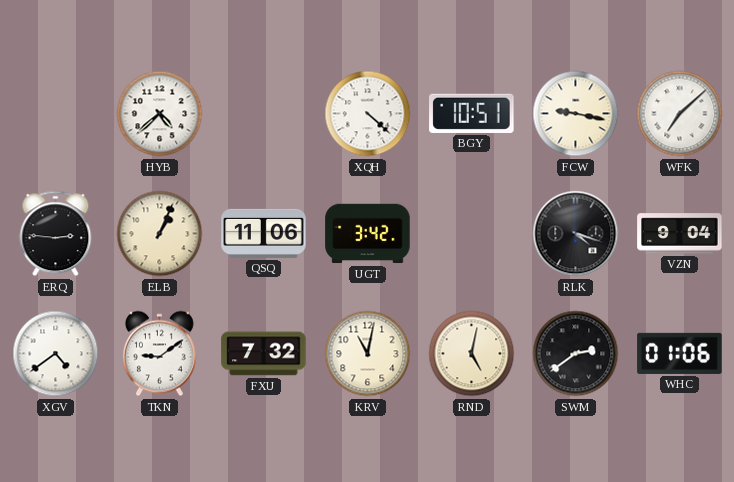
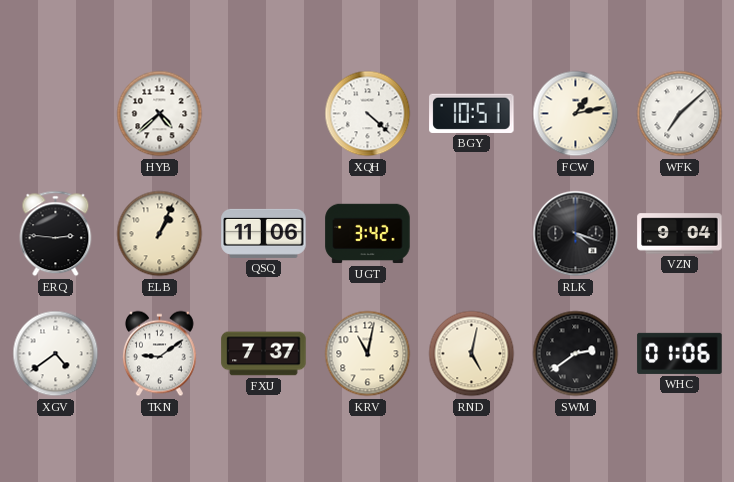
FCW: 9:17 -> 1:13
FXU: 7:32 -> 7:37
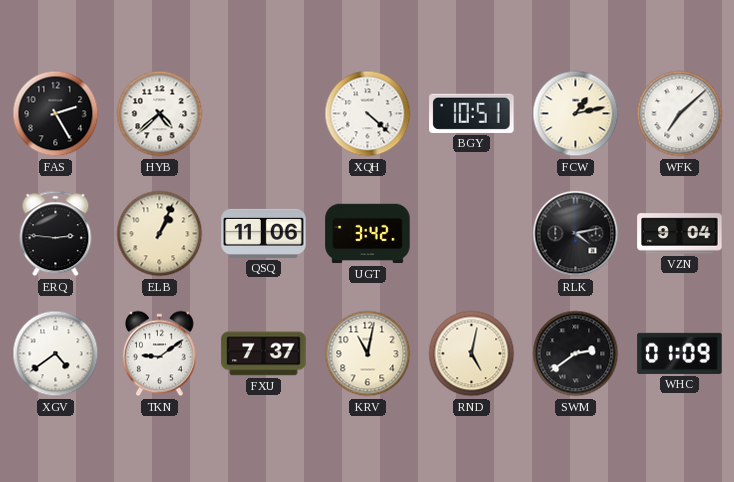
FAS: none -> 2:25
RLK: 4:18 -> 4:13
WHC: 01:06 -> 01:09
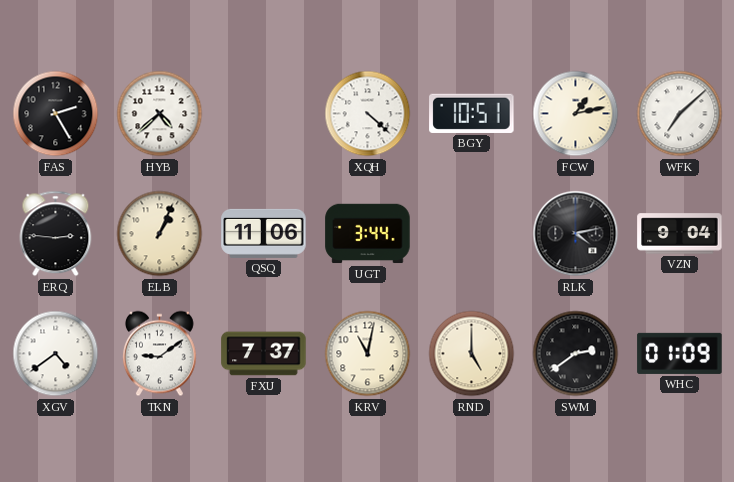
UGT: 3:42 -> 3:44
RND: 5:02 -> 5:00
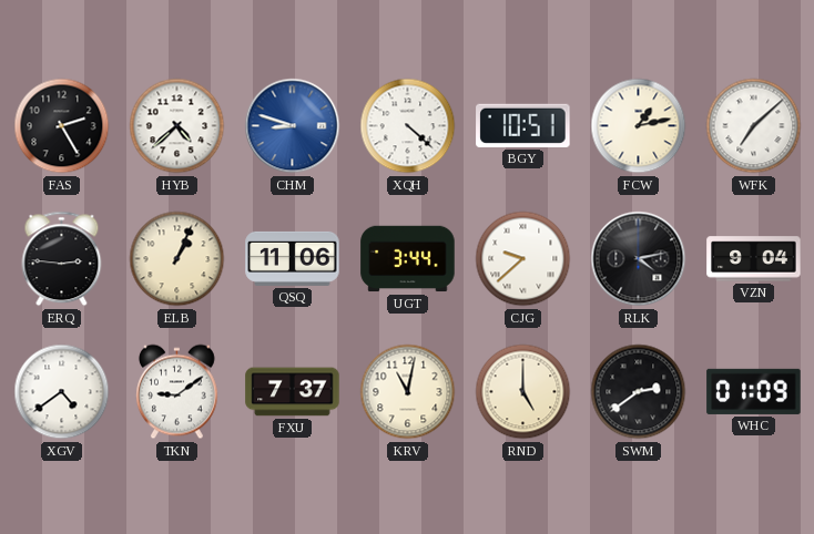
CHM: none -> 8:48
CJG: none -> 9:38
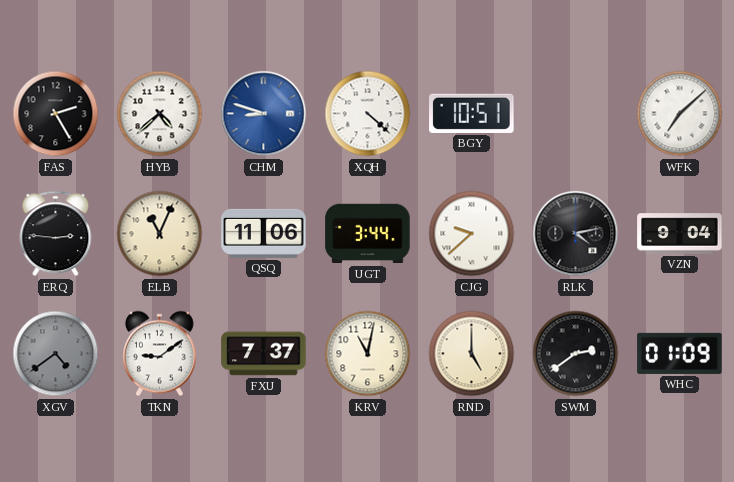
FCW: 1:13 -> none
ELB: 1:04 -> 11:04
XGV dial: white -> grey
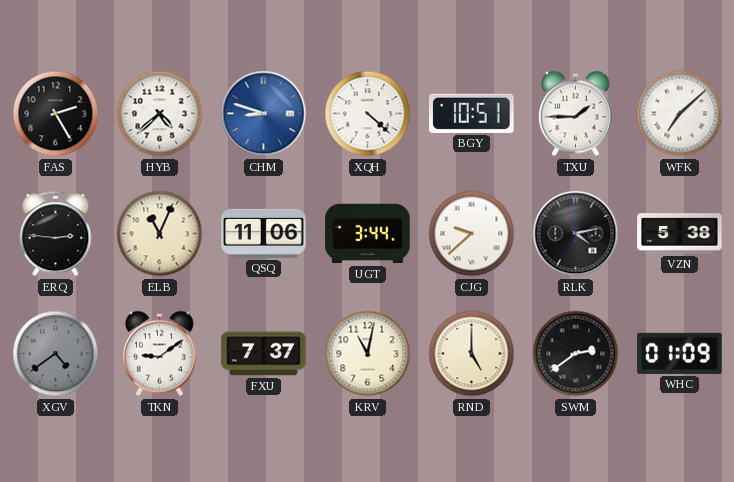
TXU: none -> 1:45
VZN: 9:04 -> 5:38
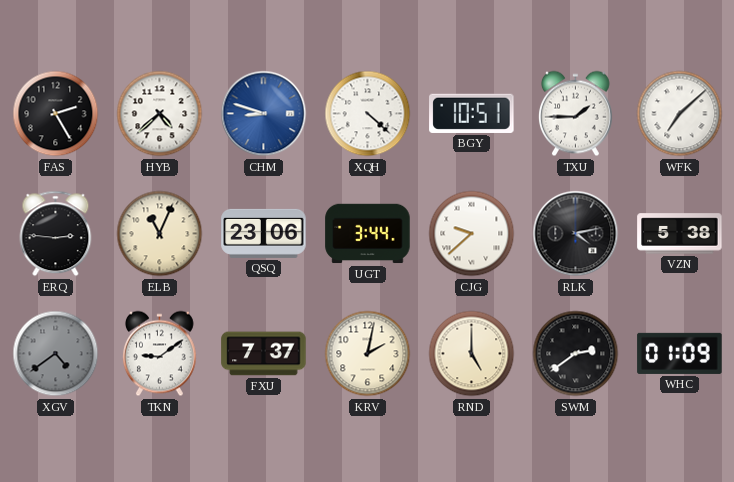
QSQ: 11:06 -> 23:06
KRV: 11:02 -> 2:02
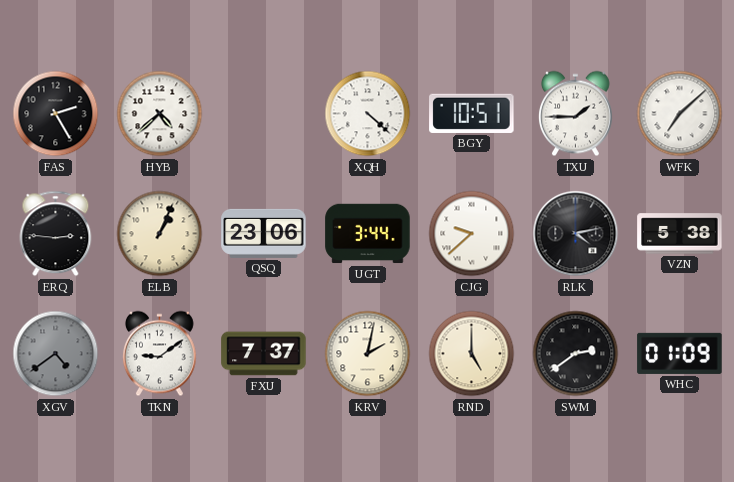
CHM: 8:48 -> none
ELB: 11:04 -> 1:04
